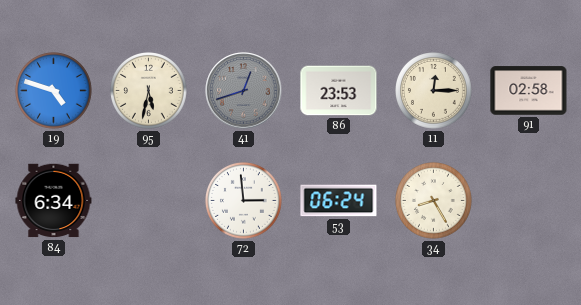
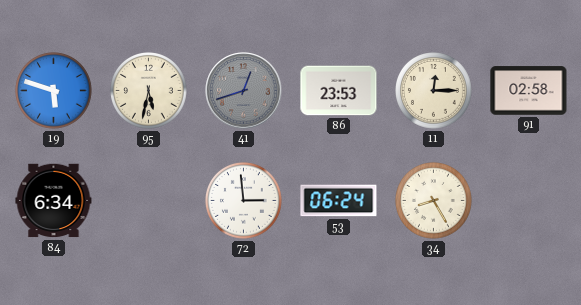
19: 4:48 -> 5:48
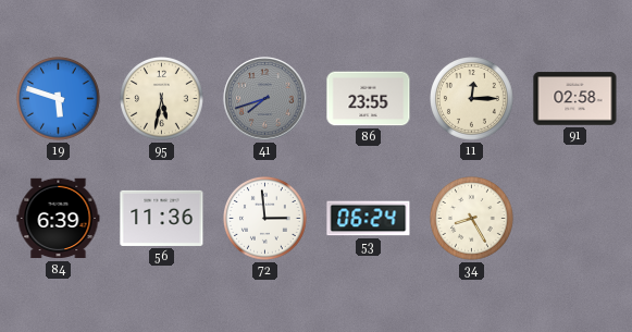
41: 12:42 -> 7:42
86: 23:53 -> 23:55
84: 6:34 -> 6:39
56: none -> 11:36
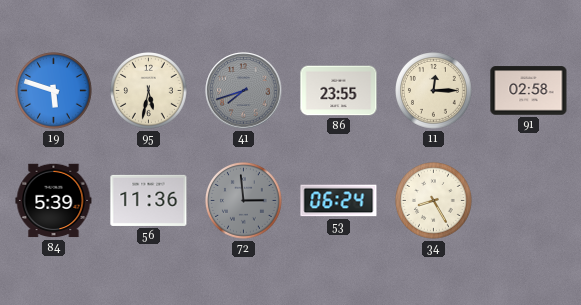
84: 6:39 -> 5:39
72 dial: white -> grey
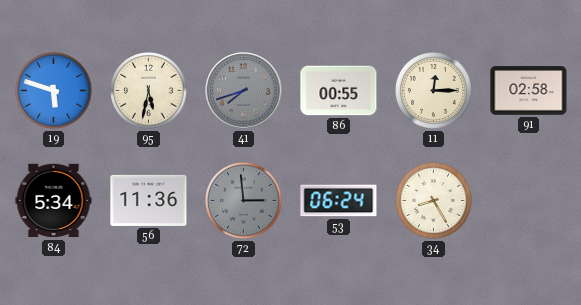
86: 23:55 -> 00:55
84: 5:39 -> 5:34
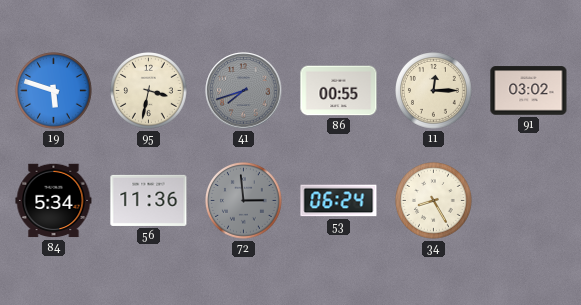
95: 5:32 -> 3:32
91: 02:58 -> 03:02
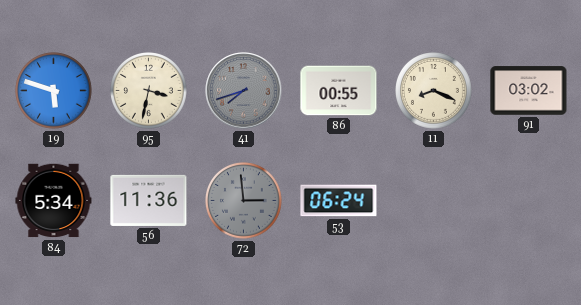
11: 12:15 -> 8:19
34: 8:25 -> none
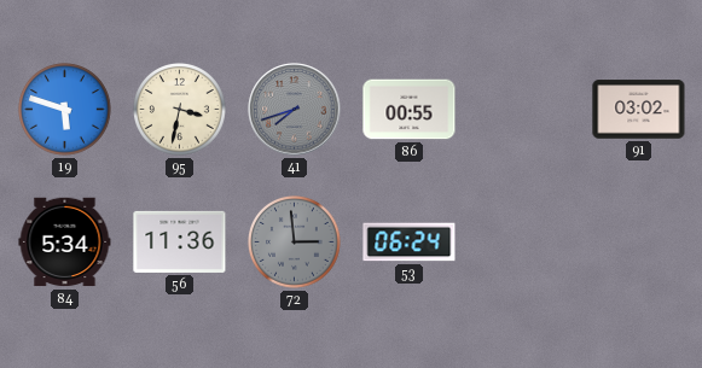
11: 8:19 -> none
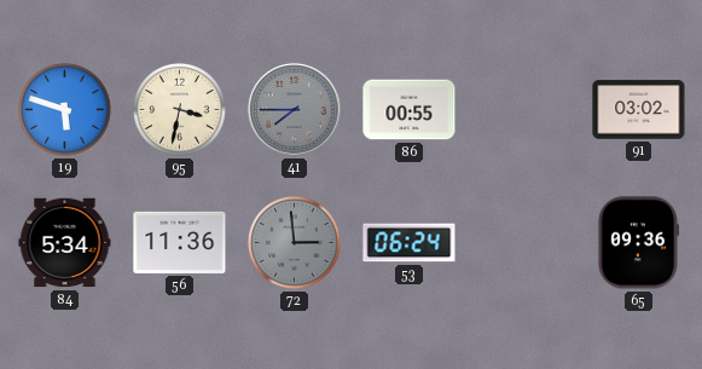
41: 7:42 -> 7:45
65: none -> 09:36
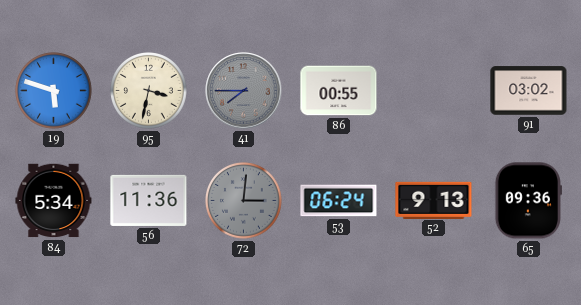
72: 2:59 -> 3:01
52: none -> 9:13
